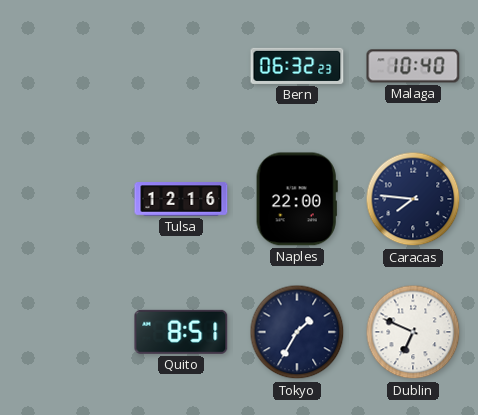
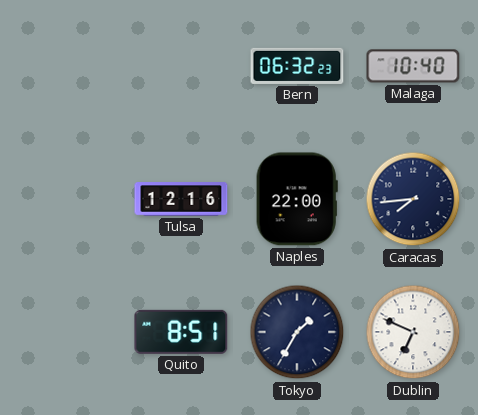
Caracas: 7:46 -> 7:44
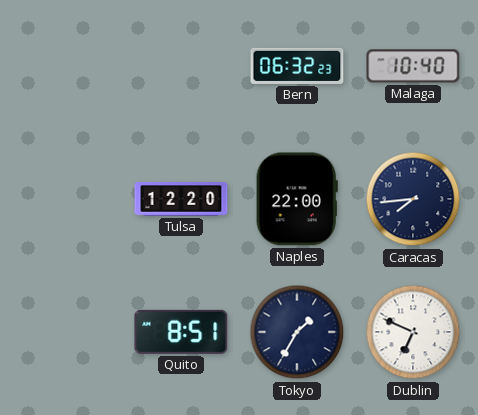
Tulsa: 12:16 -> 12:20
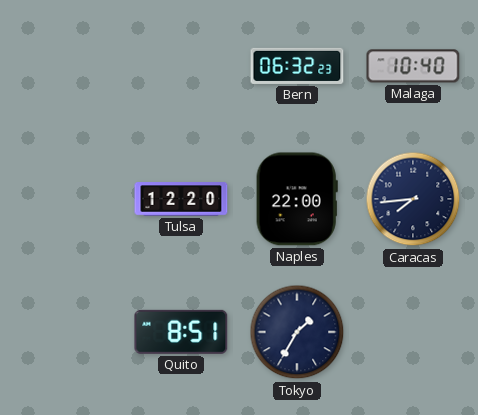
Dublin: 6:49 -> none
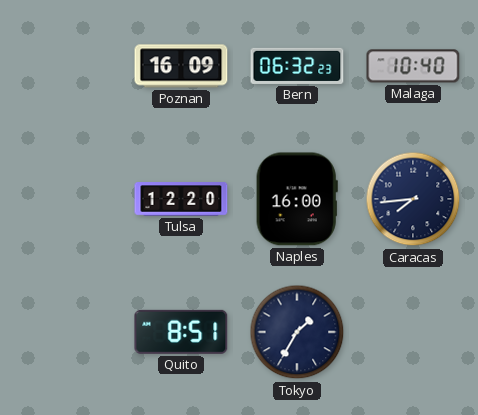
Poznan: none -> 16:09
Naples: 22:00 -> 16:00
